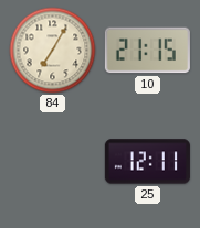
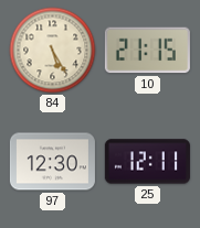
84: 7:05 -> 5:25
97: none -> 12:30
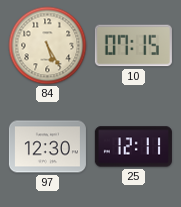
10: 21:15 -> 07:15
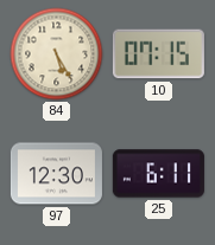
25: 12:11 -> 6:11
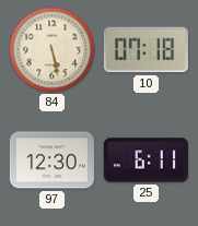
84: 5:25 -> 5:28
10: 07:15 -> 07:18
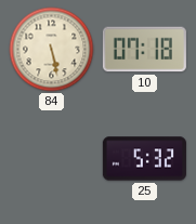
97: 12:30 -> none
25: 6:11 -> 5:32
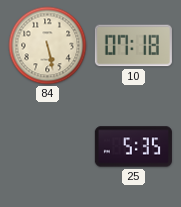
25: 5:32 -> 5:35
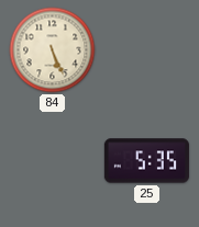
84: 5:28 -> 5:26
10: 07:18 -> none
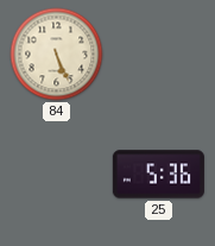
25: 5:35 -> 5:36
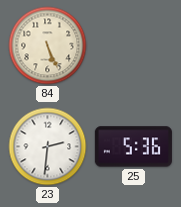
23: none -> 2:31
